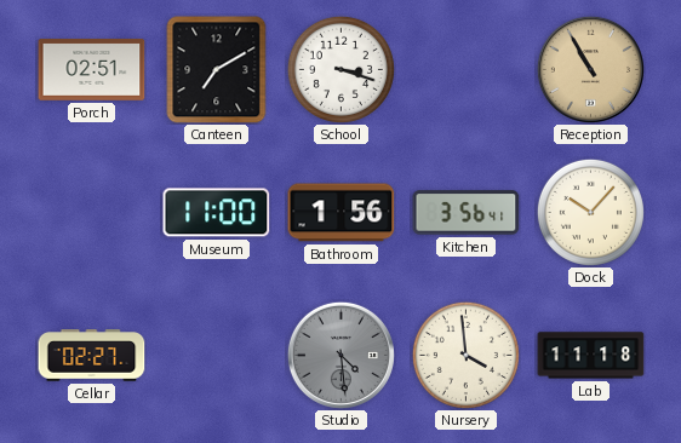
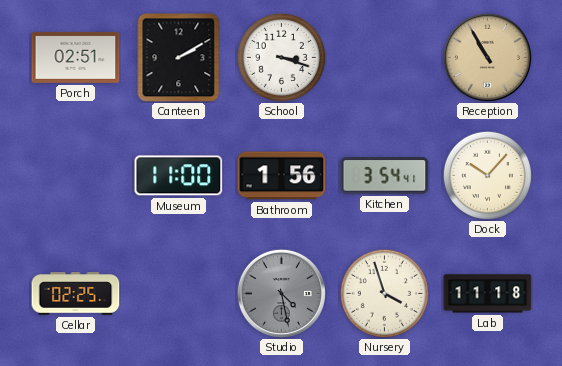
Canteen: 7:10 -> 2:10
Kitchen: 3:56 -> 3:54
Cellar: 02:27 -> 02:25
Studio: 4:29 -> 4:28
Nursery: 3:59 -> 3:57
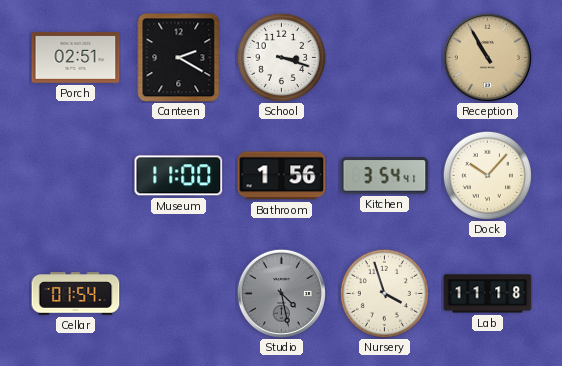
Canteen: 2:10 -> 2:20
Cellar: 02:25 -> 01:54
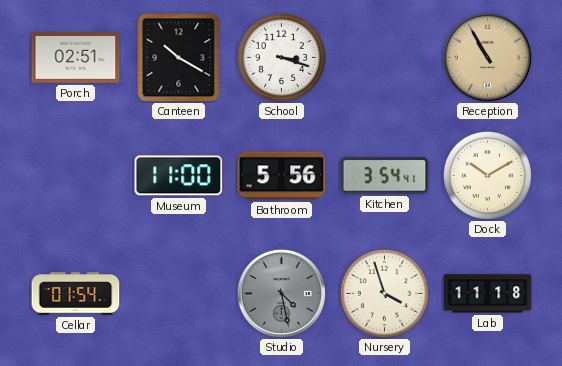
Canteen: 2:20 -> 10:20
Bathroom: 1:56 -> 5:56
Dock: 10:07 -> 10:10
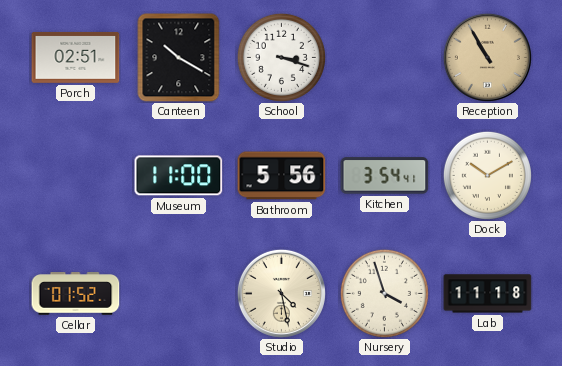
Cellar: 01:54 -> 01:52
Studio dial: grey -> cream
